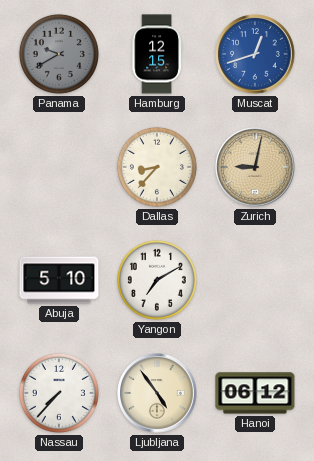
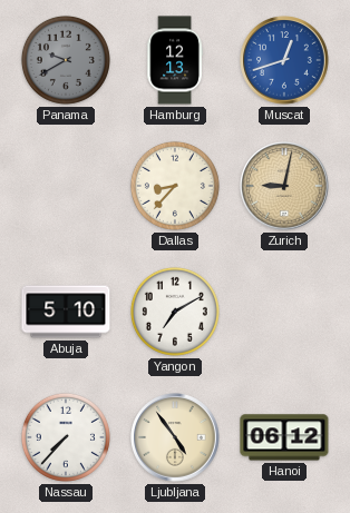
Hamburg: 12:15 -> 12:13
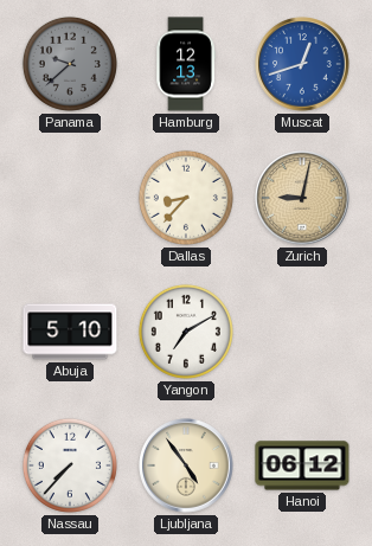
Panama: 9:40 -> 9:38
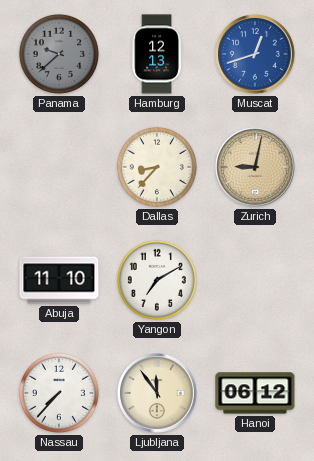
Abuja: 5:10 -> 11:10
Ljubljana: 4:54 -> 11:54
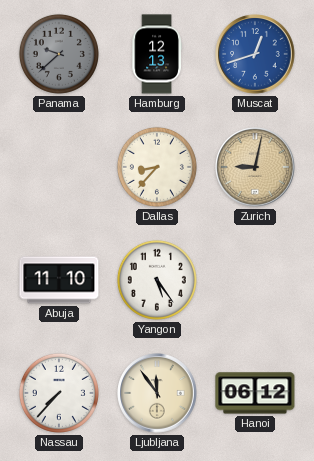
Yangon: 7:10 -> 5:24
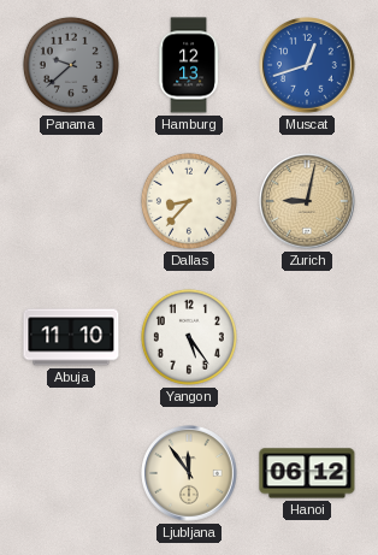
Nassau: 7:37 -> none
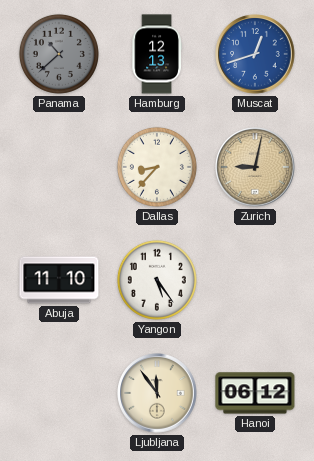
Panama: 9:38 -> 10:38
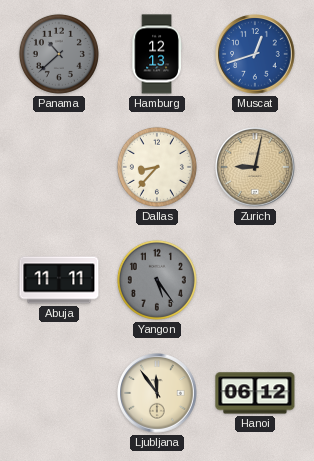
Abuja: 11:10 -> 11:11
Yangon dial: white -> grey
